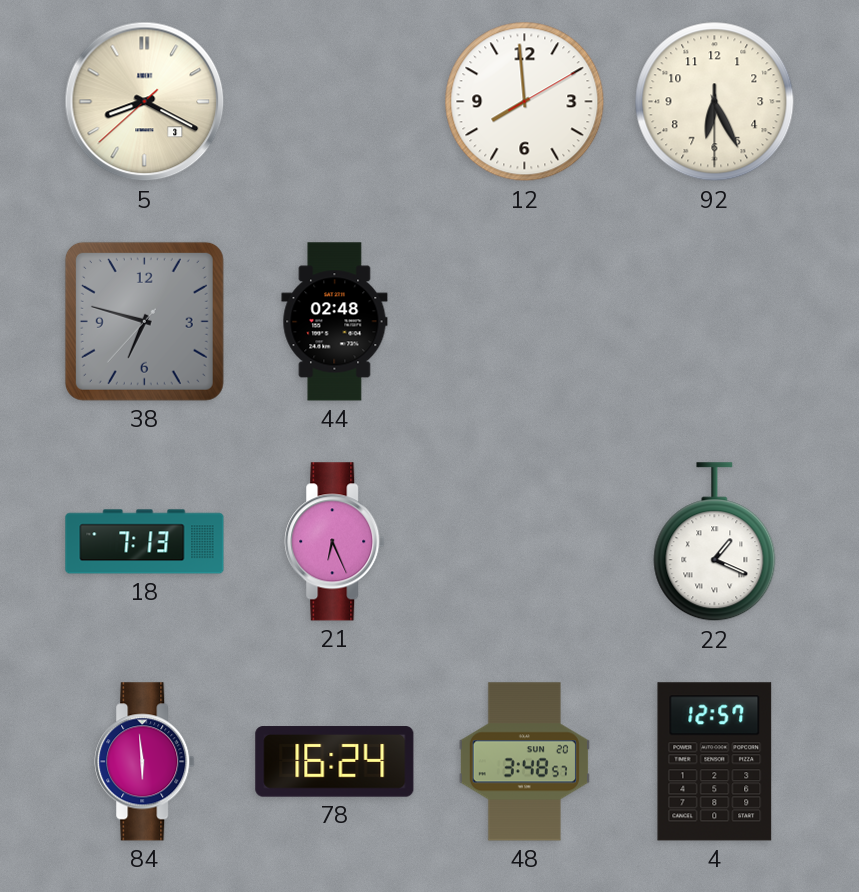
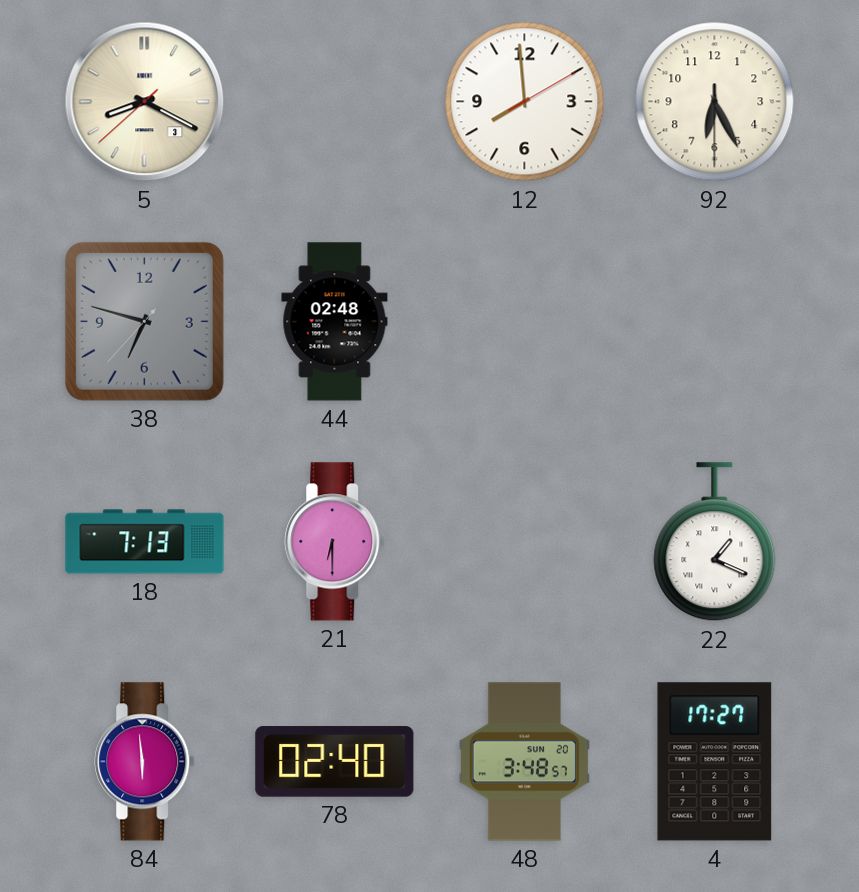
21: 6:26 -> 6:30
78: 16:24 -> 02:40
4: 12:57 -> 17:27
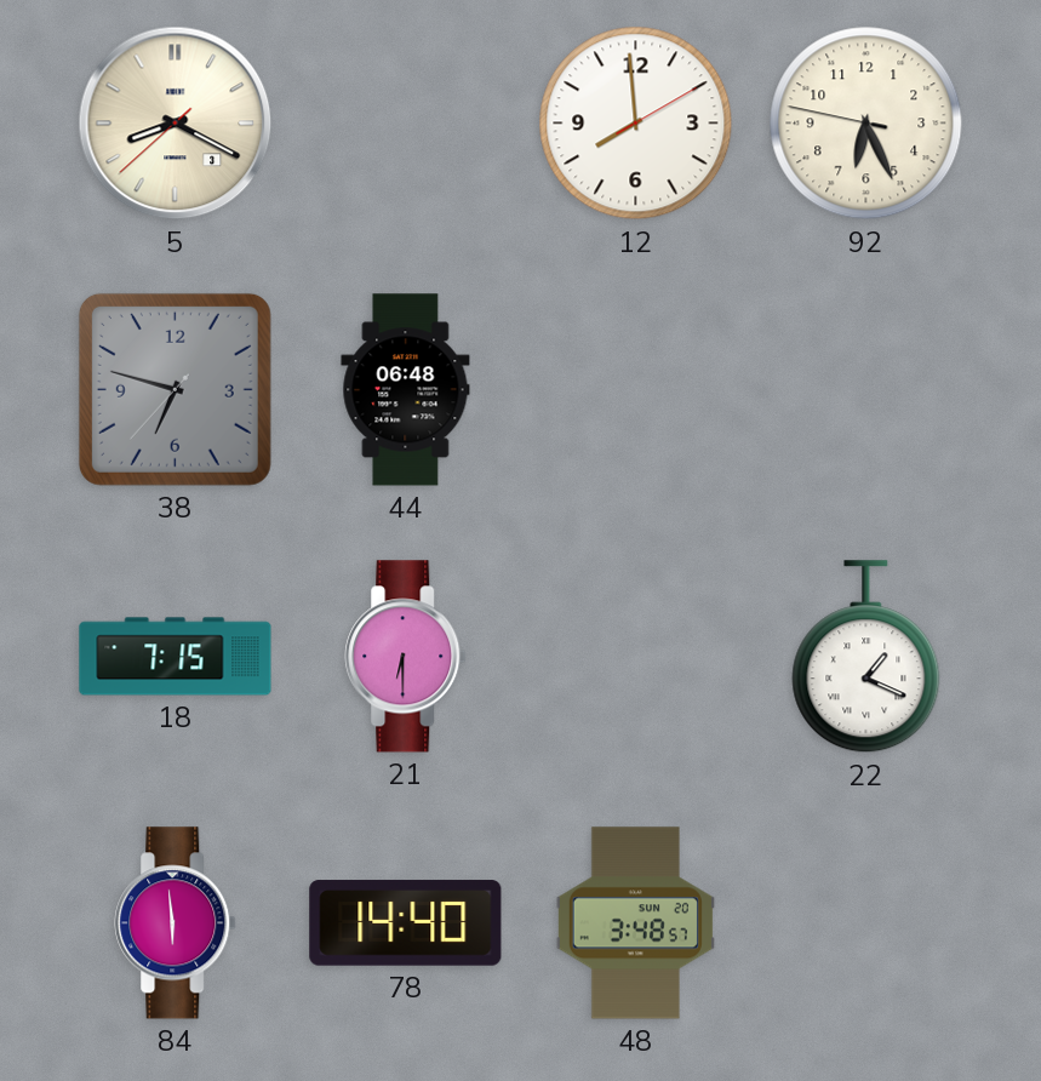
92: 6:25:30 -> 6:25:47
44: 02:48 -> 06:48
18: 7:13 -> 7:15
78: 02:40 -> 14:40
4: 17:27 -> none
